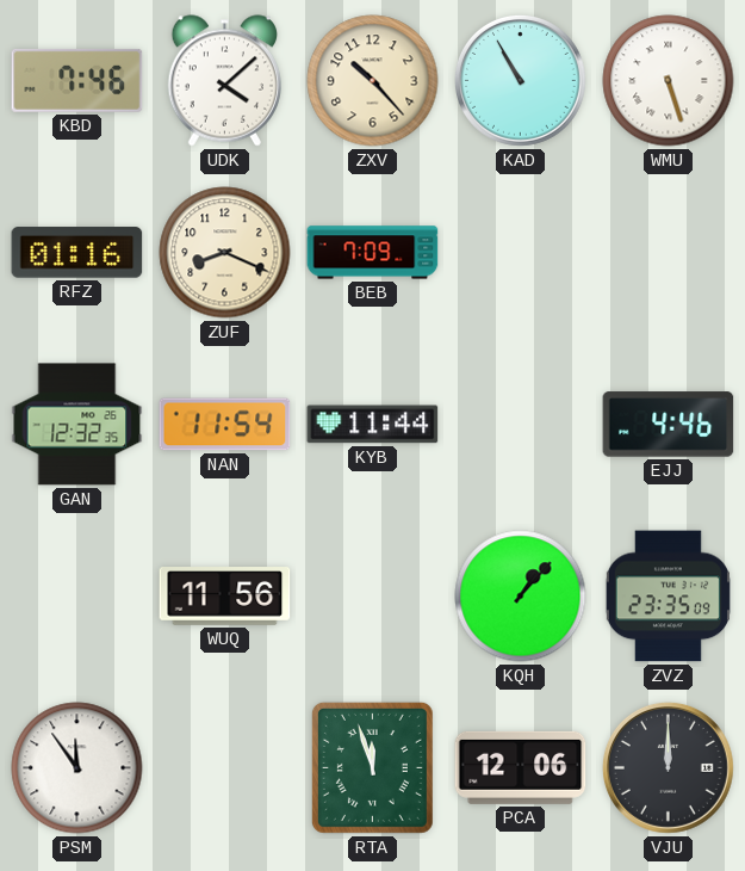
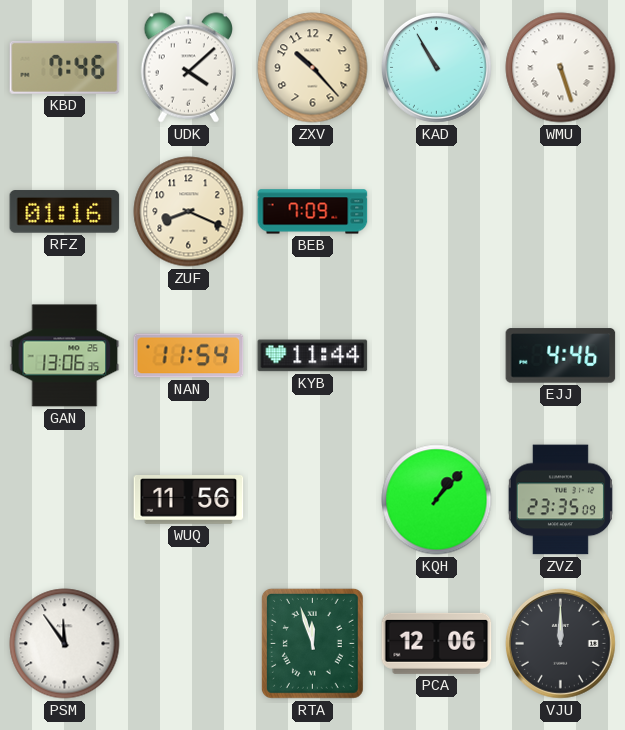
GAN: 12:32 -> 13:06
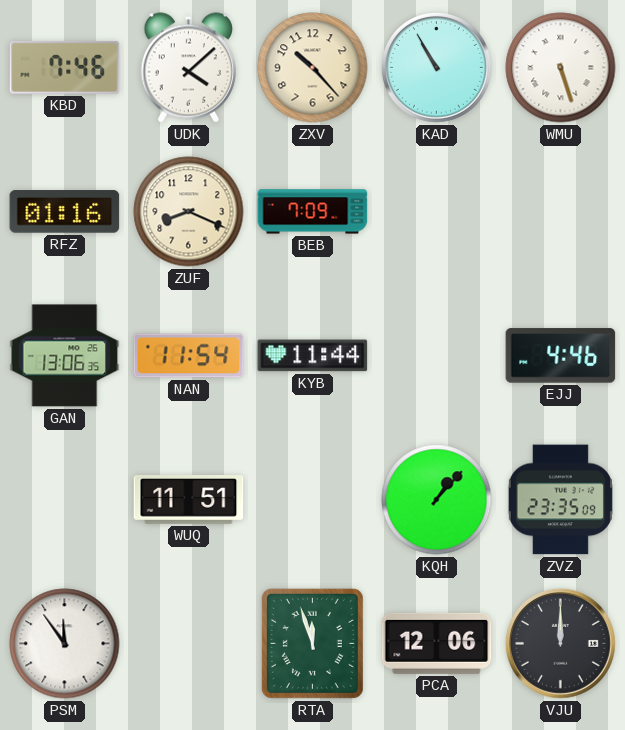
WUQ: 11:56 -> 11:51
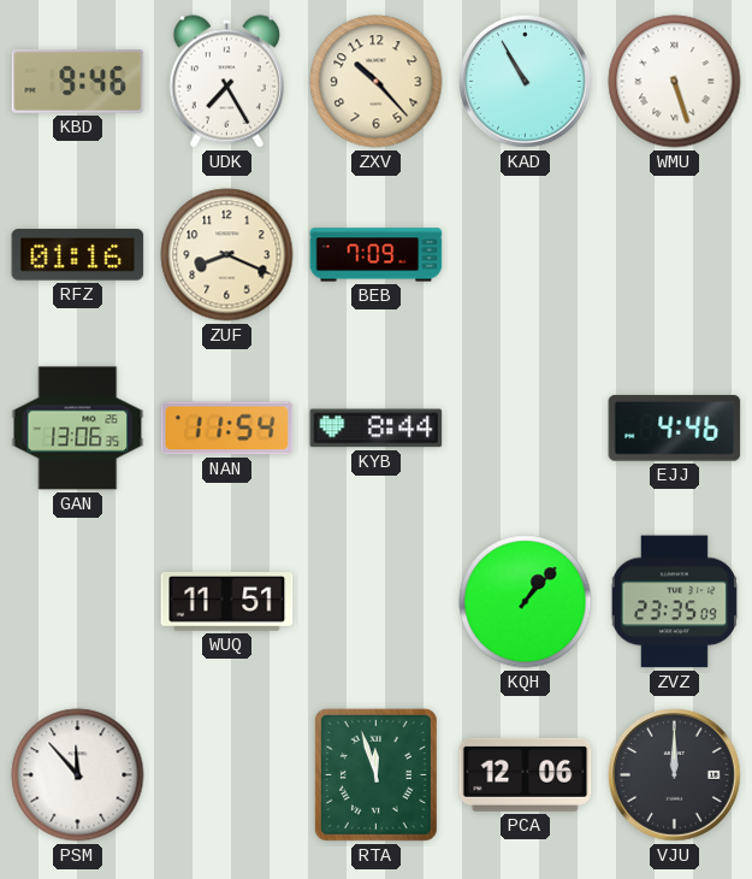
KBD: 7:46 -> 9:46
UDK: 4:08 -> 7:25
KYB: 11:44 -> 8:44
PSM: 11:54 -> 11:53
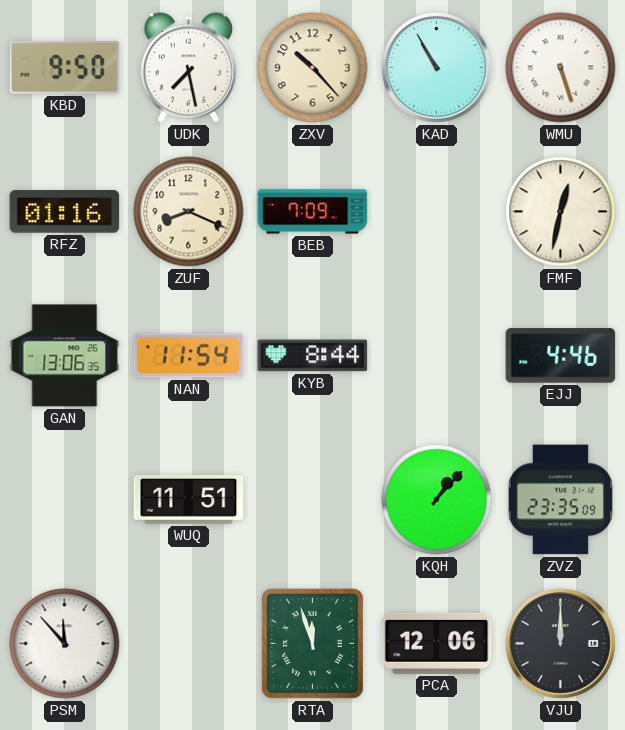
KBD: 9:46 -> 9:50
UDK: 7:25 -> 7:28
FMF: none -> 12:32
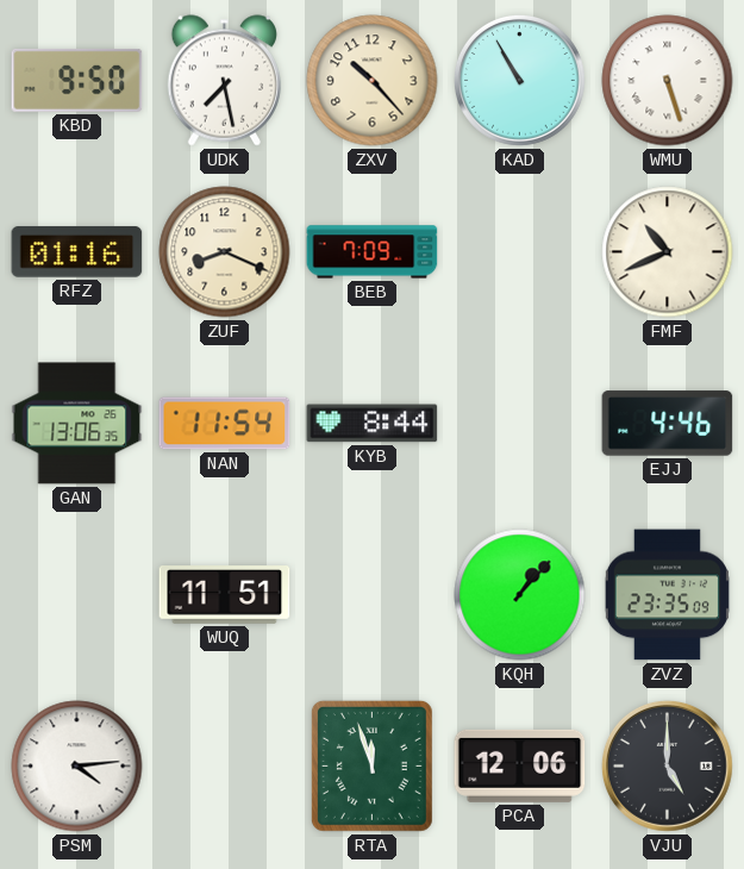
FMF: 12:32 -> 10:41
PSM: 11:53 -> 4:14
VJU: 12:00 -> 5:00
